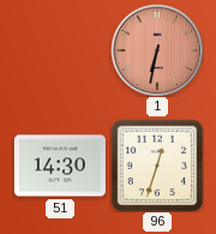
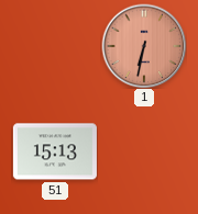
51: 14:30 -> 15:13
96: 12:33 -> none
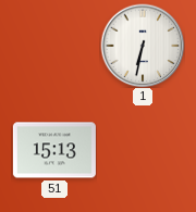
1 dial: salmon -> white
